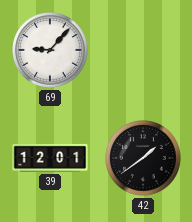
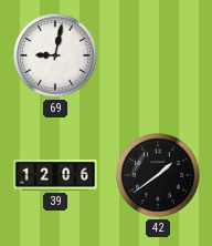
69: 9:07 -> 9:02
39: 12:01 -> 12:06
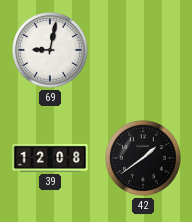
39: 12:06 -> 12:08
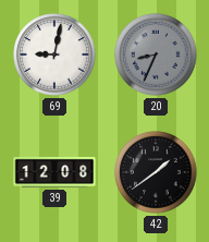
20: none -> 8:34
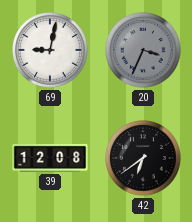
20: 8:34 -> 3:34
42: 1:39 -> 6:39
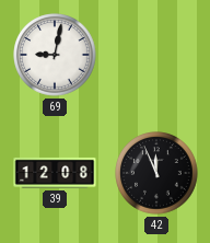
20: 3:34 -> none
42: 6:39 -> 11:56
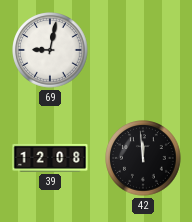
42: 11:56 -> 11:59
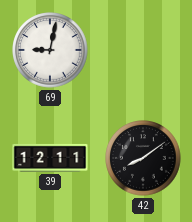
39: 12:08 -> 12:11
42: 11:59 -> 8:09
